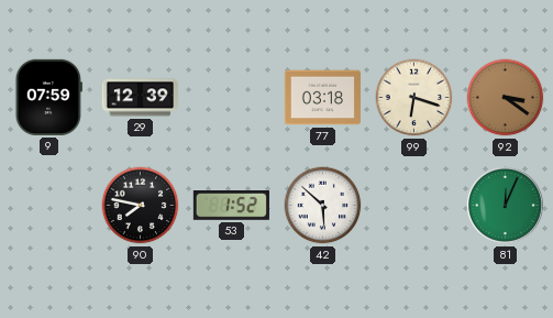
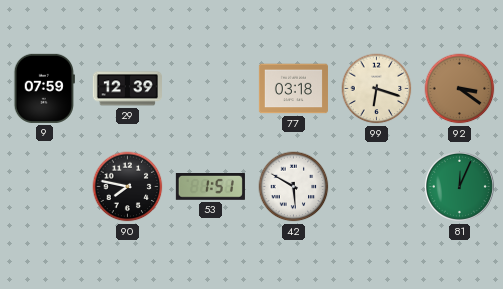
53: 1:52 -> 1:51
42: 5:52 -> 5:50
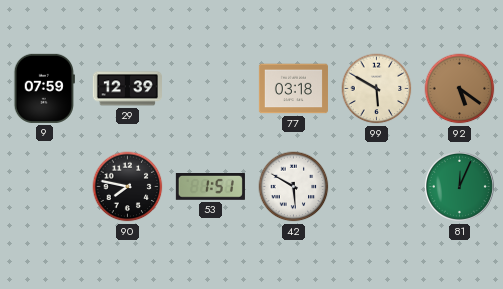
99: 6:18 -> 5:50
92: 3:21 -> 5:21
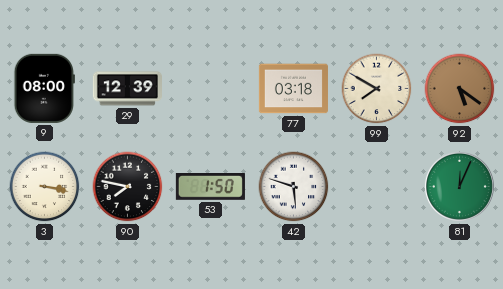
9: 07:59 -> 08:00
99: 5:50 -> 7:50
3: none -> 3:17
53: 1:51 -> 1:50
42: 5:50 -> 5:48
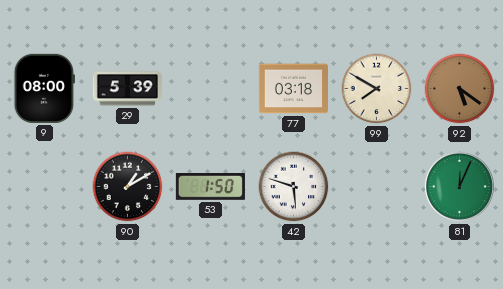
29: 12:39 -> 5:39
3: 3:17 -> none
90: 7:47 -> 1:10
